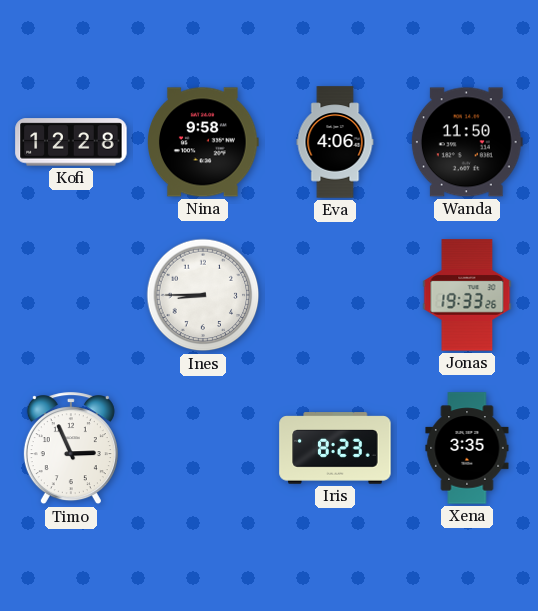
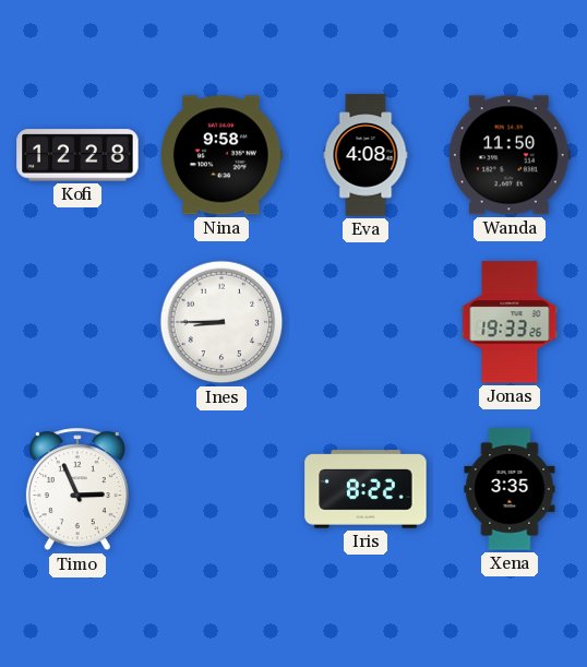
Eva: 4:06 -> 4:08
Iris: 8:23 -> 8:22
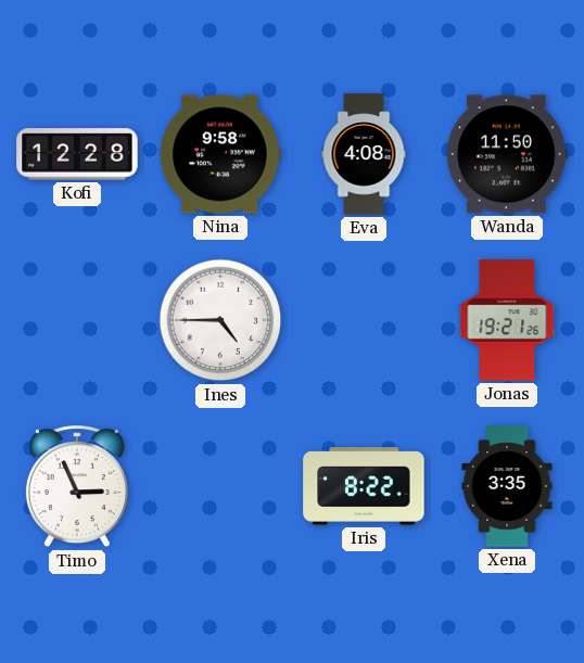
Ines: 8:45 -> 4:45
Jonas: 19:33 -> 19:21
